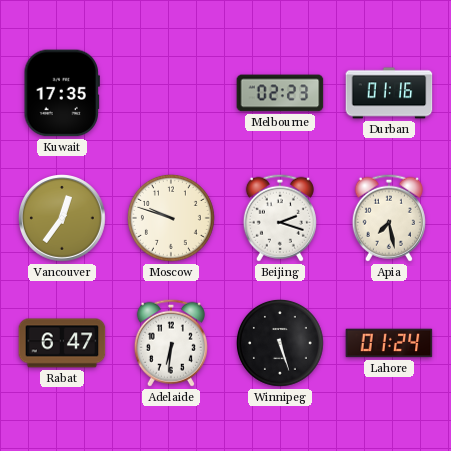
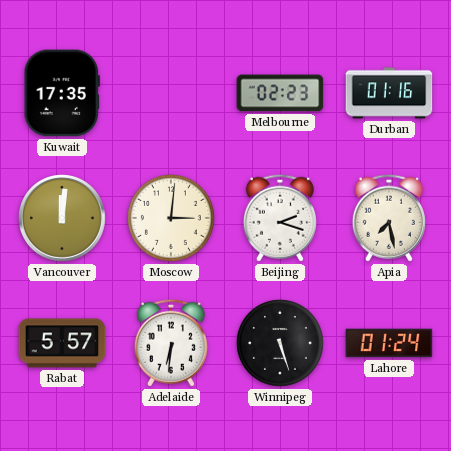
Vancouver: 12:36 -> 12:01
Moscow: 9:48 -> 3:01
Rabat: 6:47 -> 5:57
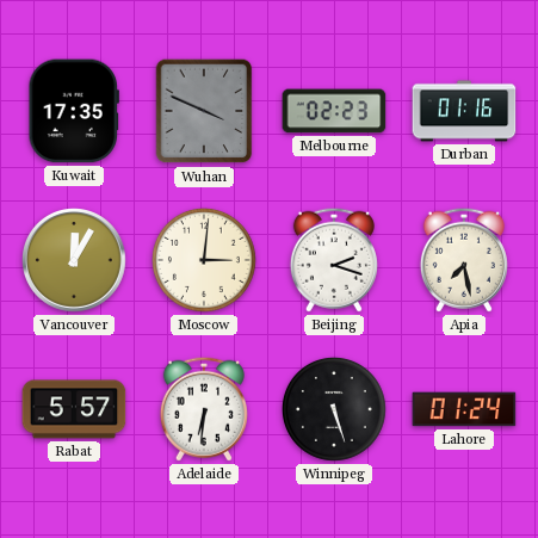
Wuhan: none -> 3:49
Vancouver: 12:01 -> 12:05
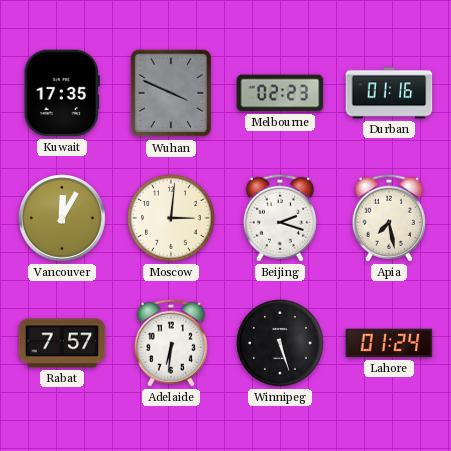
Rabat: 5:57 -> 7:57
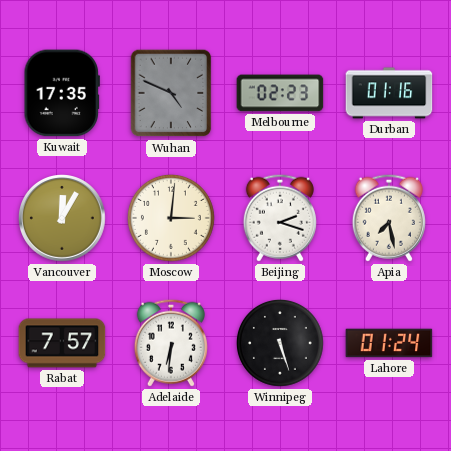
Wuhan: 3:49 -> 4:49
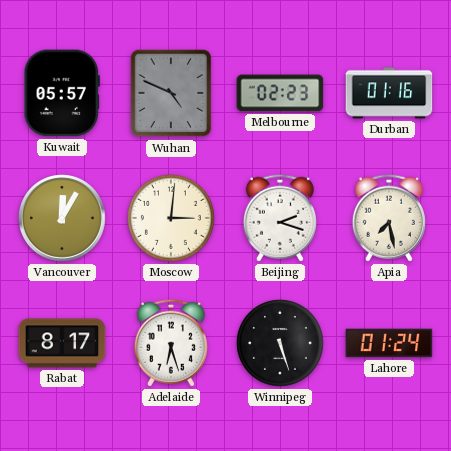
Kuwait: 17:35 -> 05:57
Rabat: 7:57 -> 8:17
Adelaide: 6:31 -> 6:27
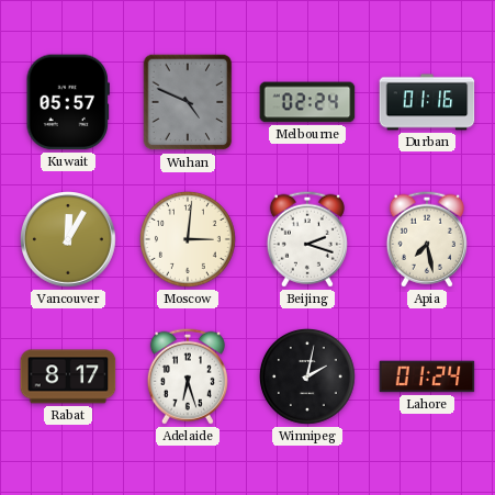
Melbourne: 02:23 -> 02:24
Winnipeg: 5:27 -> 2:02
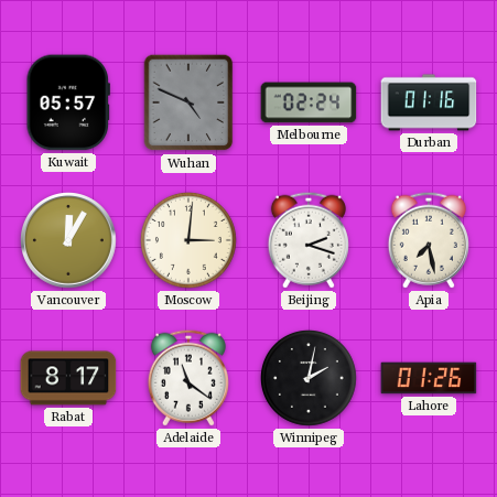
Adelaide: 6:27 -> 11:21
Lahore: 01:24 -> 01:26
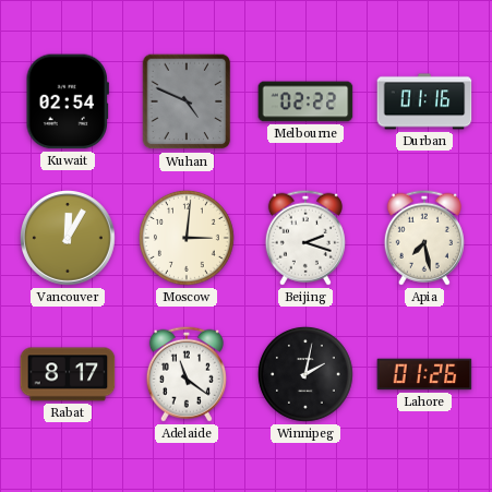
Kuwait: 05:57 -> 02:54
Melbourne: 02:24 -> 02:22
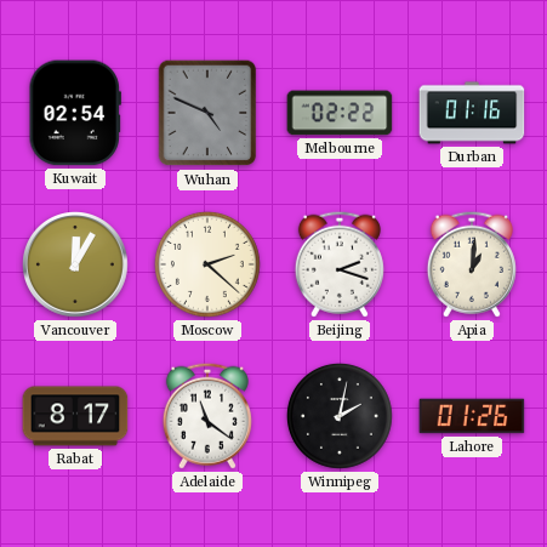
Moscow: 3:01 -> 2:22
Apia: 7:28 -> 1:01
